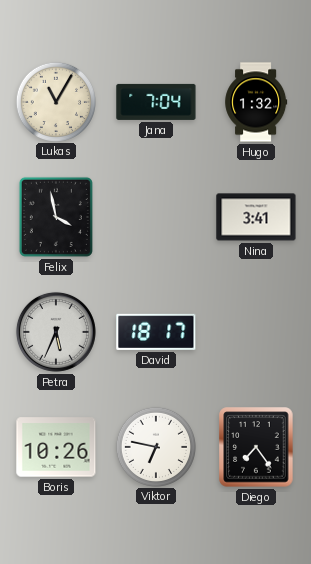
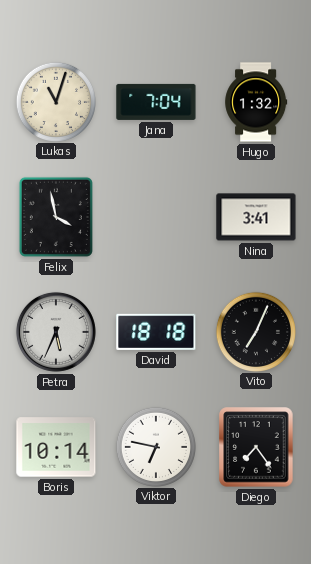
Lukas: 11:05 -> 11:03
David: 18:17 -> 18:18
Vito: none -> 7:04
Boris: 10:26 -> 10:14
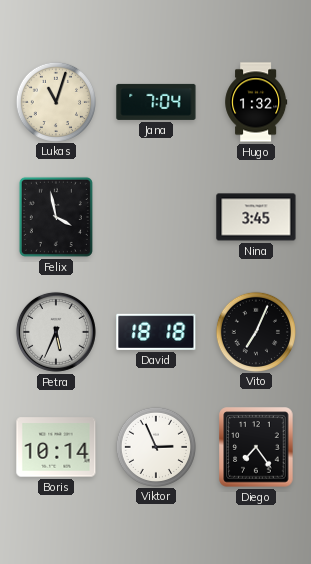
Nina: 3:41 -> 3:45
Viktor: 6:47 -> 2:56
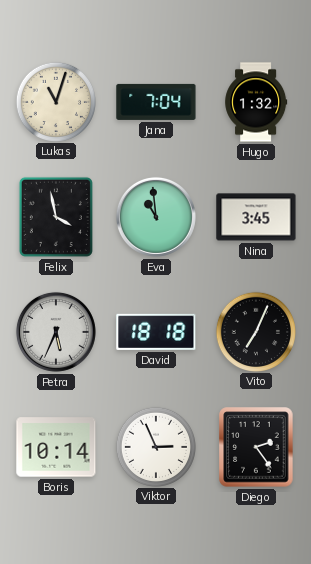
Eva: none -> 10:59
Diego: 7:24 -> 2:24
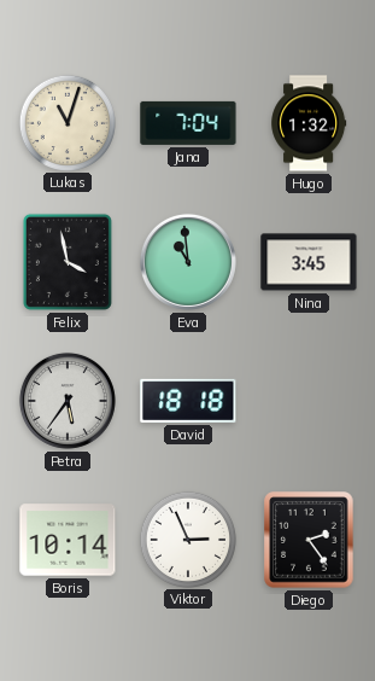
Petra: 5:34 -> 5:36
Vito: 7:04 -> none
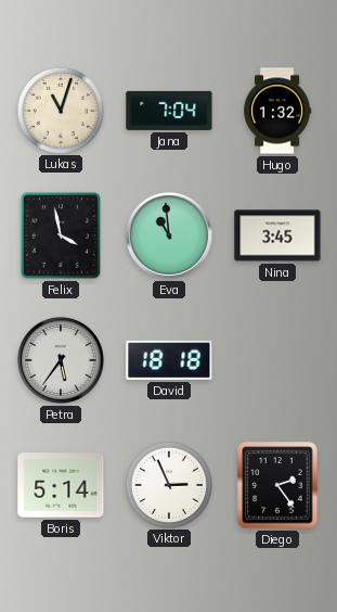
Boris: 10:14 -> 5:14
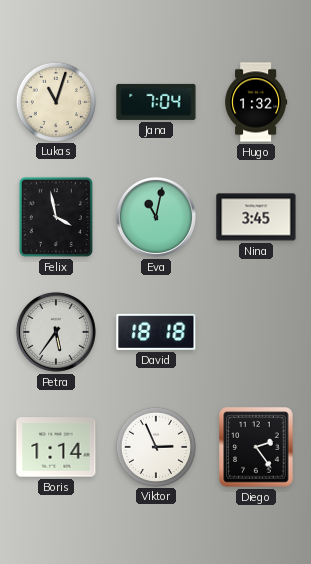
Eva: 10:59 -> 11:02
Boris: 5:14 -> 1:14
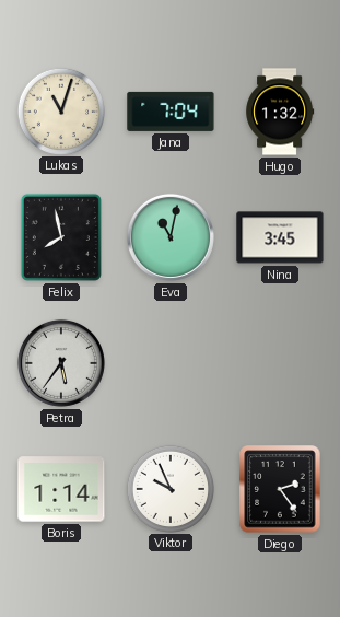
Felix: 3:58 -> 7:58
David: 18:18 -> none
Viktor: 2:56 -> 9:56
